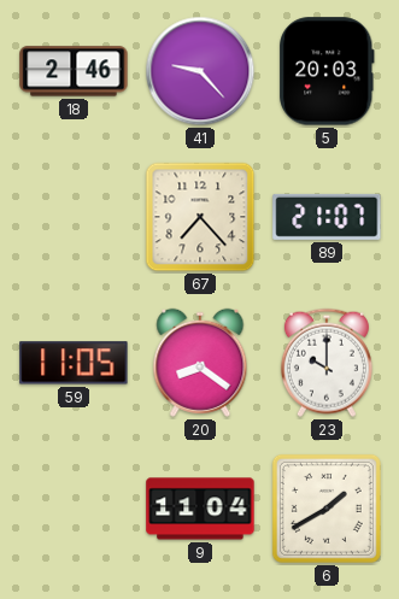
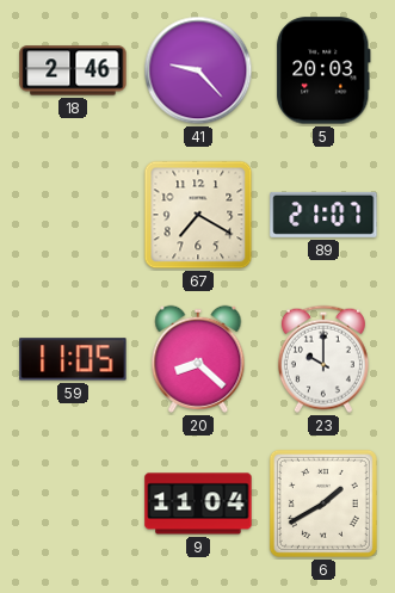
67: 7:23 -> 7:20
20: 8:21 -> 8:22
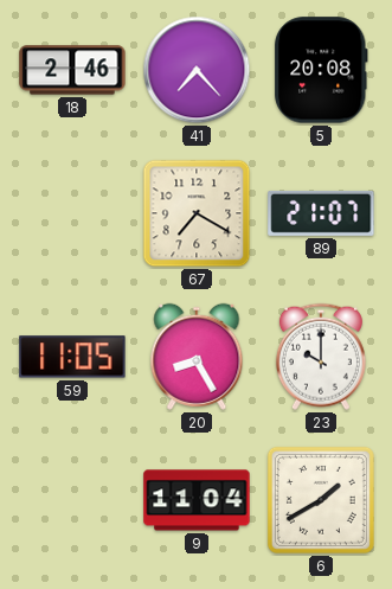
41: 9:23 -> 7:23
5: 20:03 -> 20:08
20: 8:22 -> 8:25
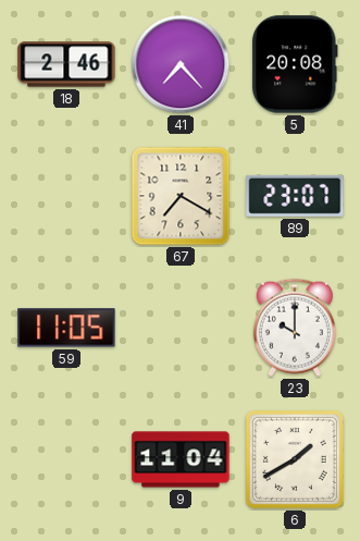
89: 21:07 -> 23:07
20: 8:25 -> none
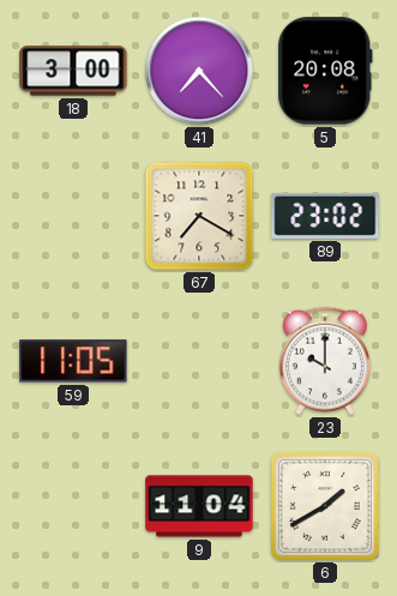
18: 2:46 -> 3:00
89: 23:07 -> 23:02
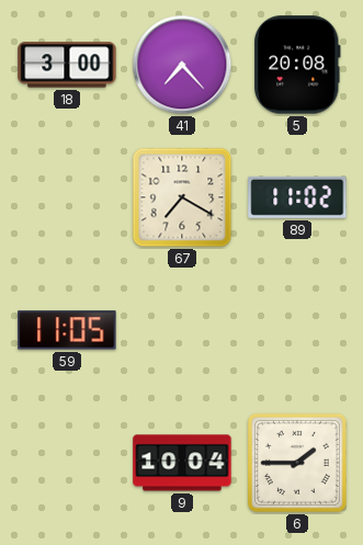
89: 23:02 -> 11:02
23: 10:00 -> none
9: 11:04 -> 10:04
6: 1:40 -> 1:45
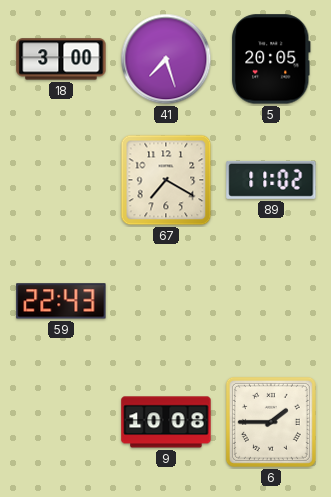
41: 7:23 -> 7:27
5: 20:08 -> 20:05
59: 11:05 -> 22:43
9: 10:04 -> 10:08
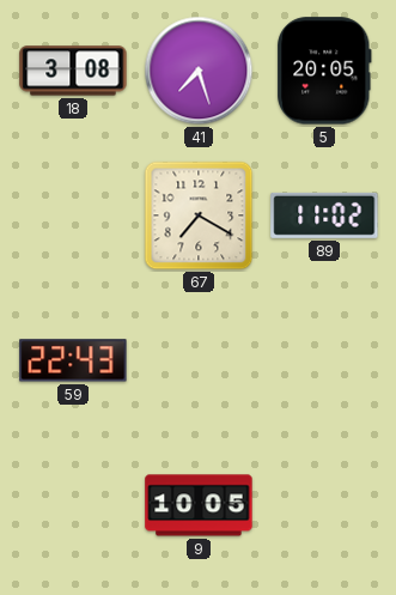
18: 3:00 -> 3:08
9: 10:08 -> 10:05
6: 1:45 -> none
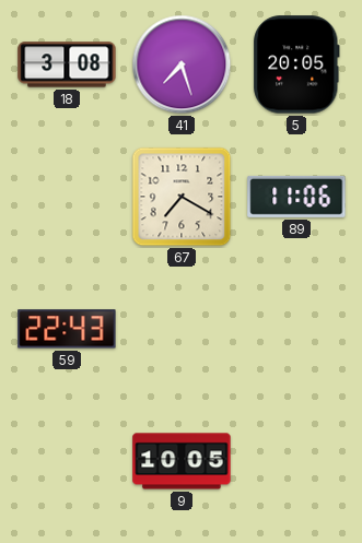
89: 11:02 -> 11:06
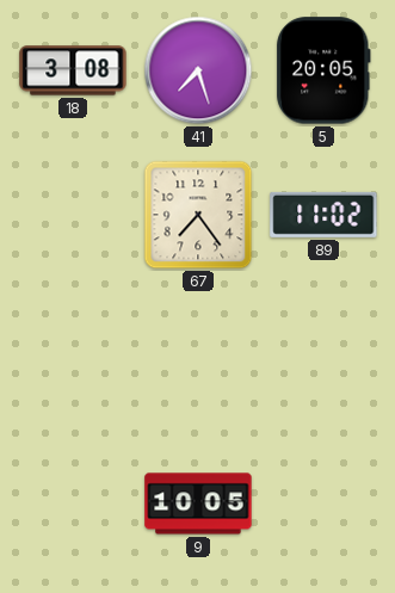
67: 7:20 -> 7:24
89: 11:06 -> 11:02
59: 22:43 -> none
